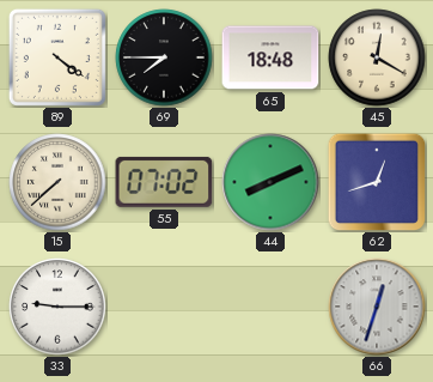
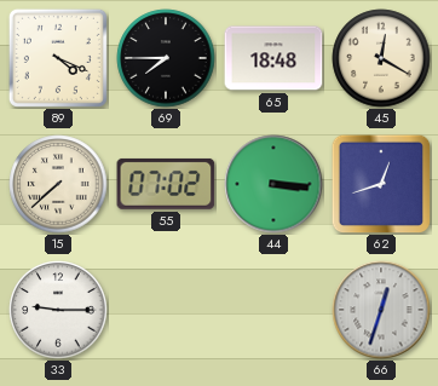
89: 4:21 -> 4:19
44: 8:11 -> 3:16
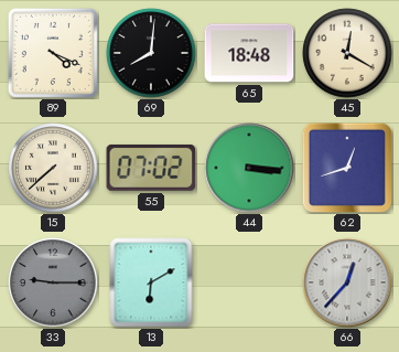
69: 7:45 -> 8:01
33 dial: white -> grey
13: none -> 6:10
66: 12:33 -> 12:37
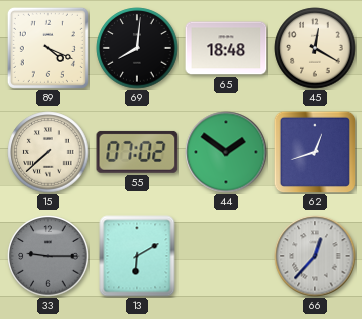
44: 3:16 -> 1:51
